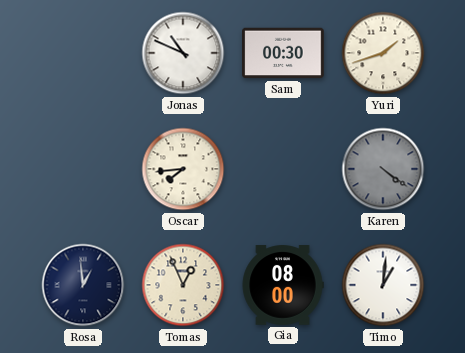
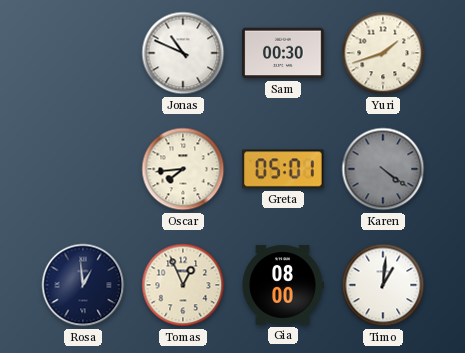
Greta: none -> 05:01
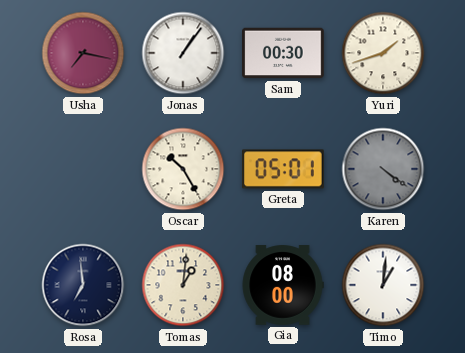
Usha: none -> 7:17
Jonas: 10:49 -> 1:06
Oscar: 7:44 -> 10:25
Rosa: 12:59 -> 6:59
Tomas: 12:56 -> 1:01
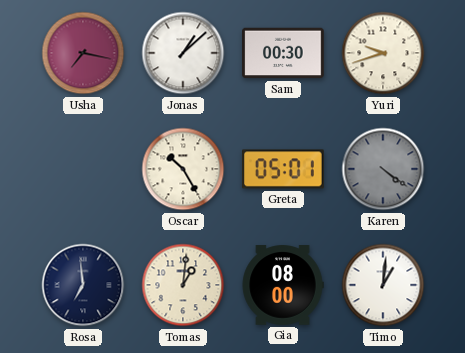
Jonas: 1:06 -> 1:08
Yuri: 1:42 -> 9:42
